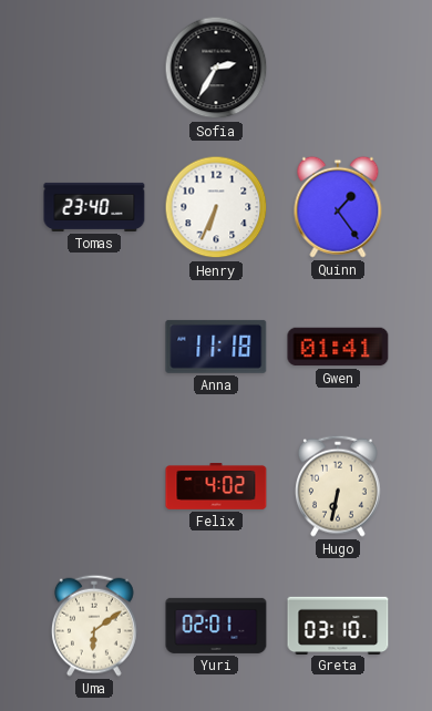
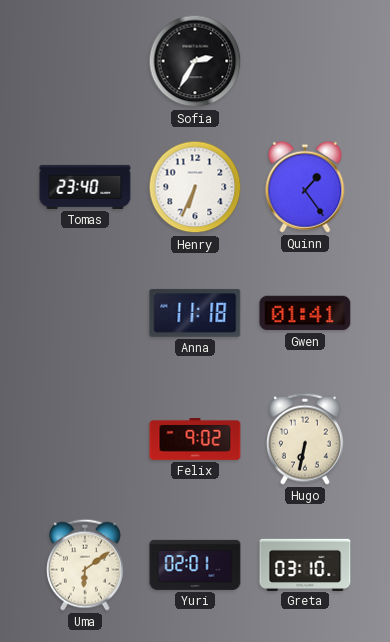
Felix: 4:02 -> 9:02
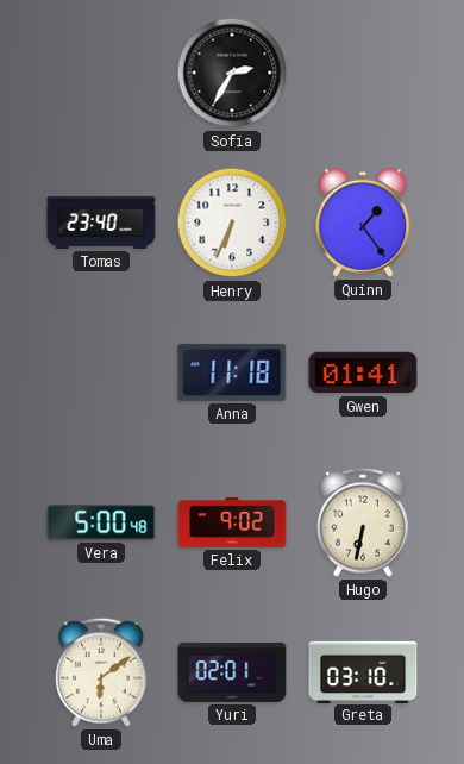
Vera: none -> 5:00
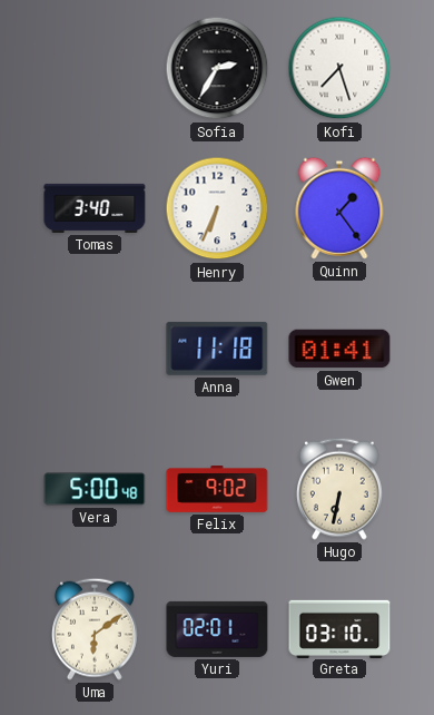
Kofi: none -> 7:27
Tomas: 23:40 -> 3:40
